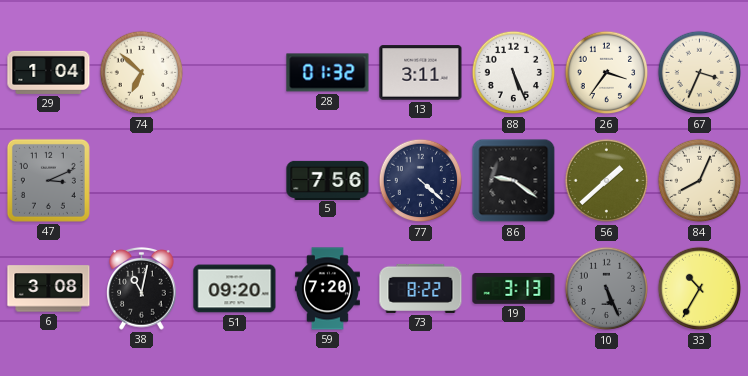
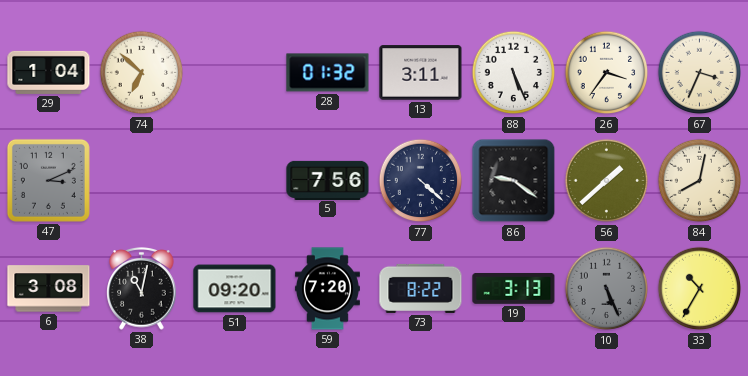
84: 8:04 -> 8:02
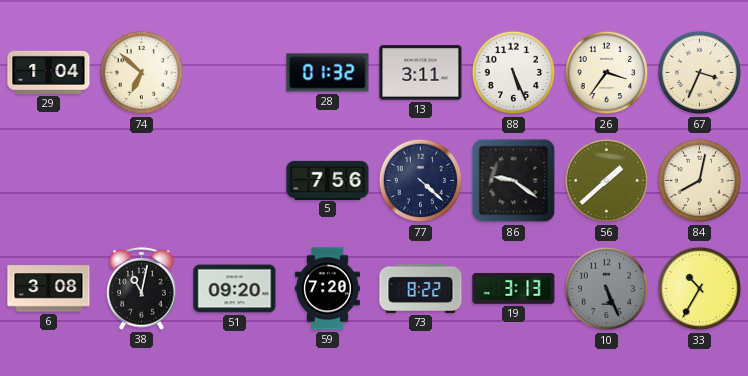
47: 3:11 -> none
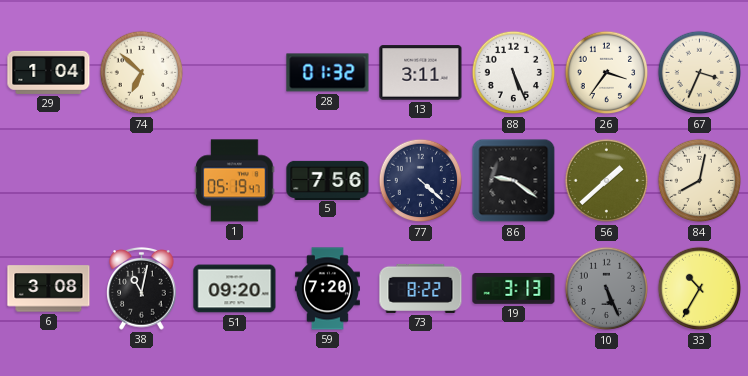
1: none -> 05:19
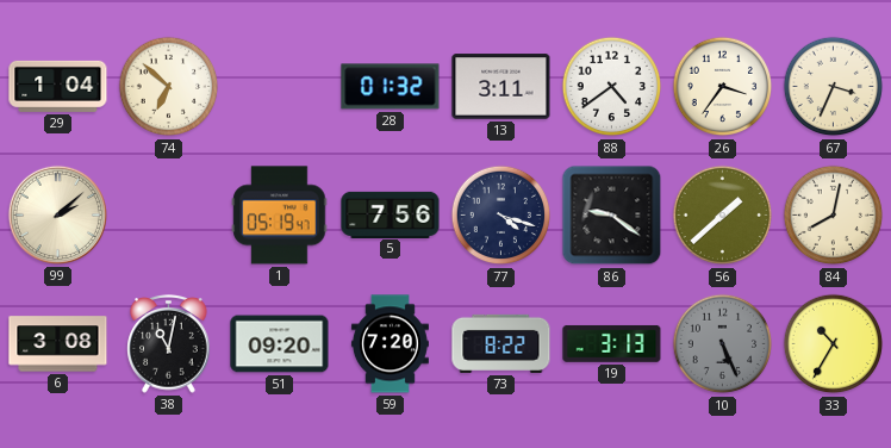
88: 5:26 -> 4:39
99: none -> 2:08
77: 4:22 -> 4:18
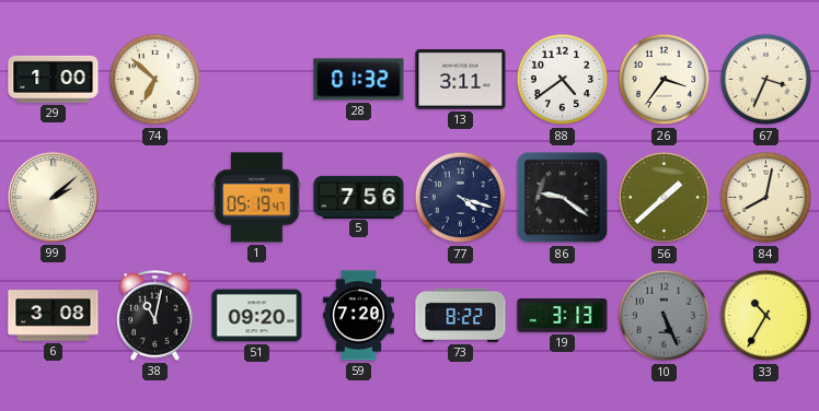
29: 1:04 -> 1:00
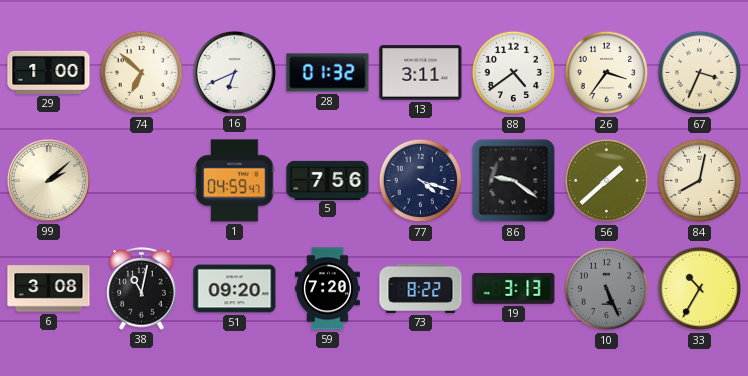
16: none -> 6:41
1: 05:19 -> 04:59
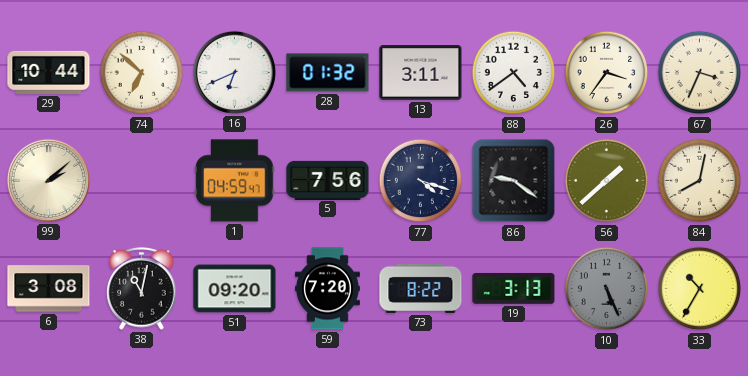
29: 1:00 -> 10:44
